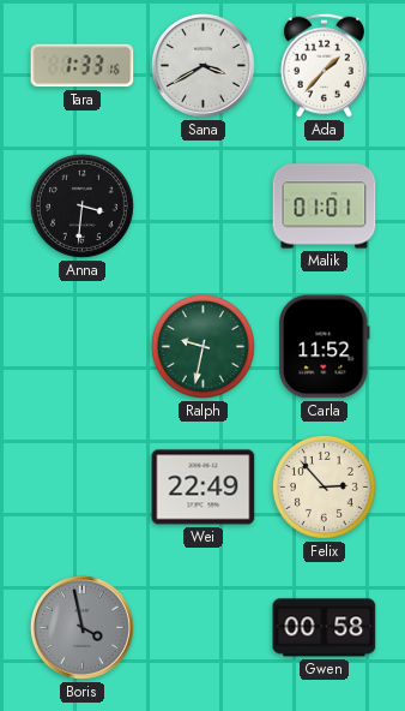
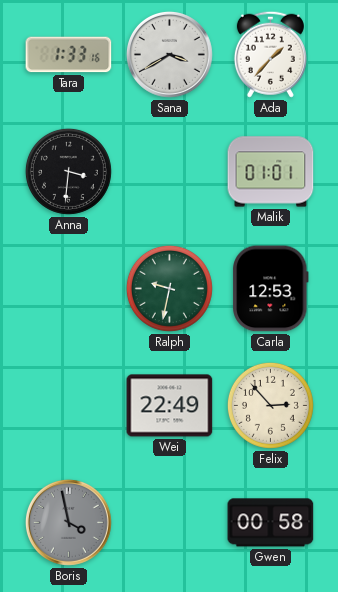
Carla: 11:52 -> 12:53
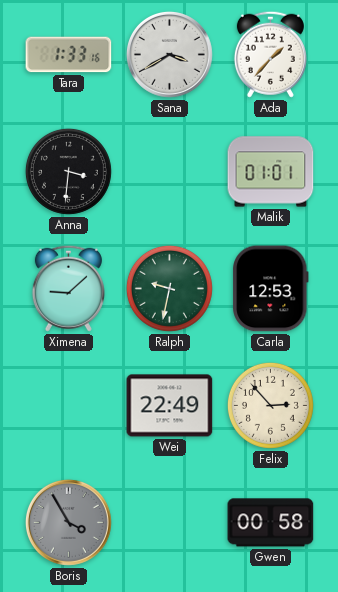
Ximena: none -> 9:08
Boris: 3:58 -> 3:55
